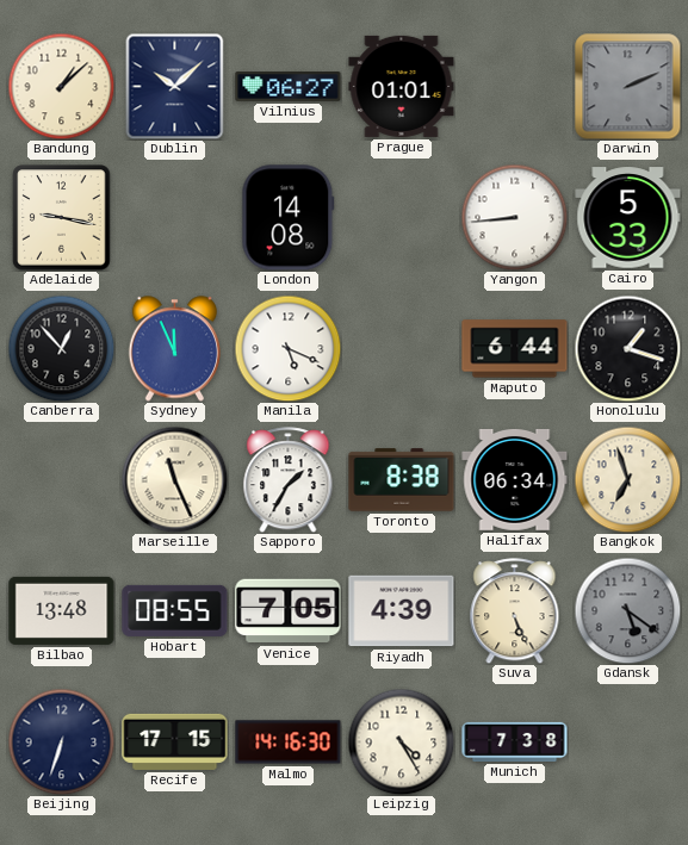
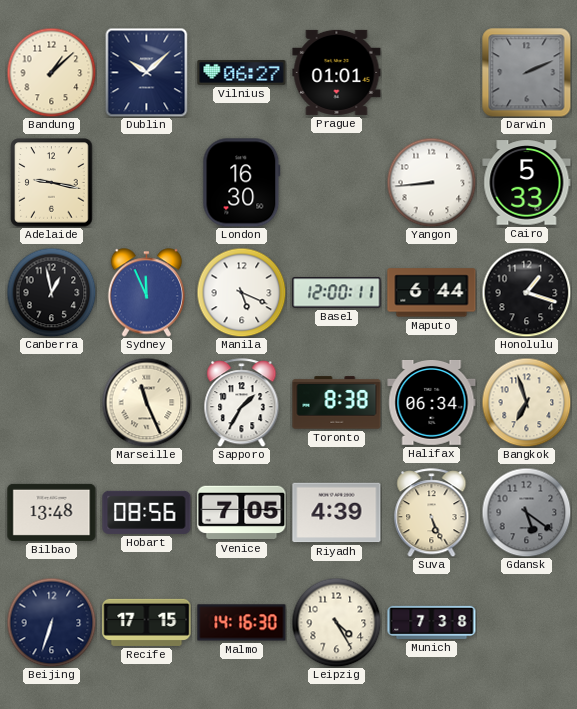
London: 14:08 -> 16:30
Canberra: 12:53 -> 12:58
Basel: none -> 12:00
Hobart: 08:55 -> 08:56
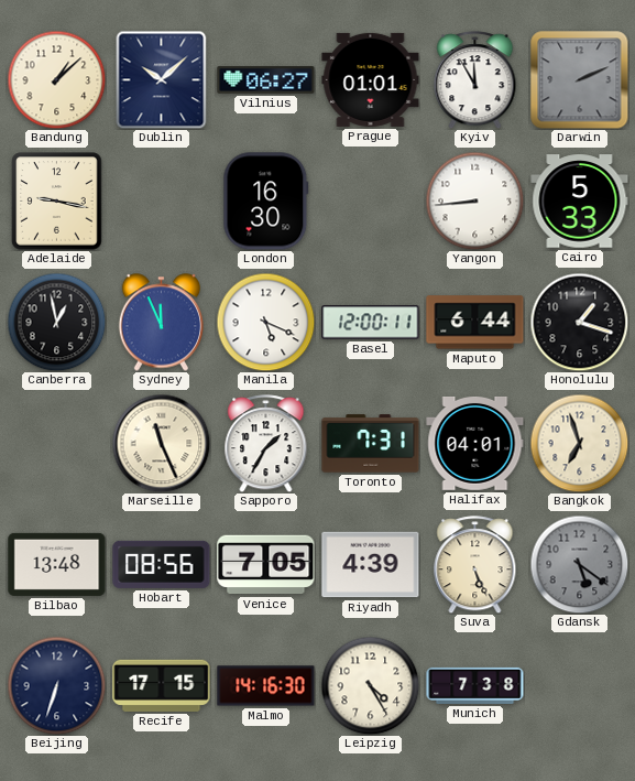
Kyiv: none -> 11:55
Toronto: 8:38 -> 7:31
Halifax: 06:34 -> 04:01
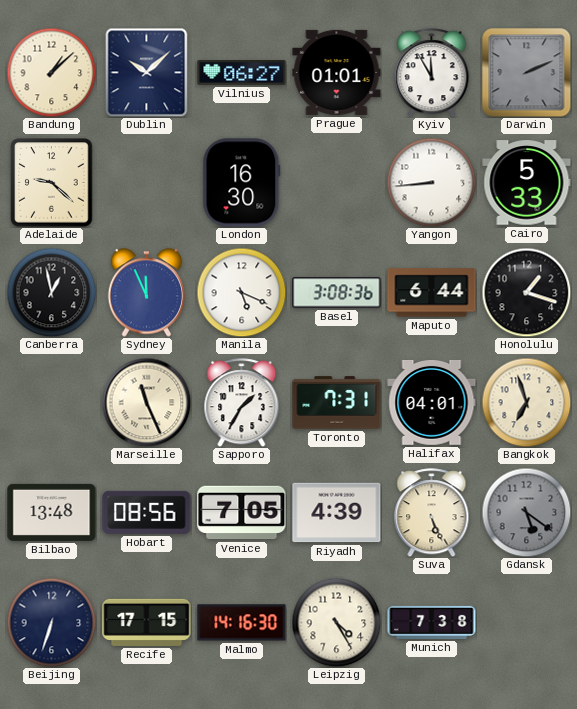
Adelaide: 9:17 -> 9:22
Basel: 12:00 -> 3:08
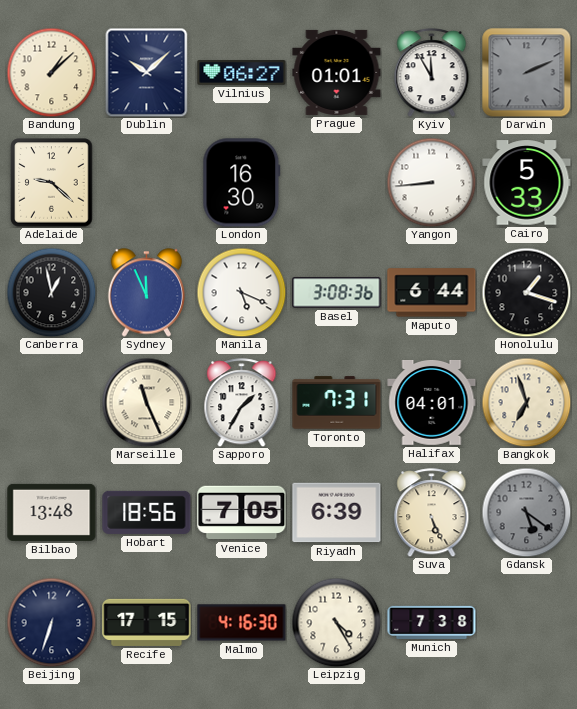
Hobart: 08:56 -> 18:56
Riyadh: 4:39 -> 6:39
Malmo: 14:16 -> 4:16
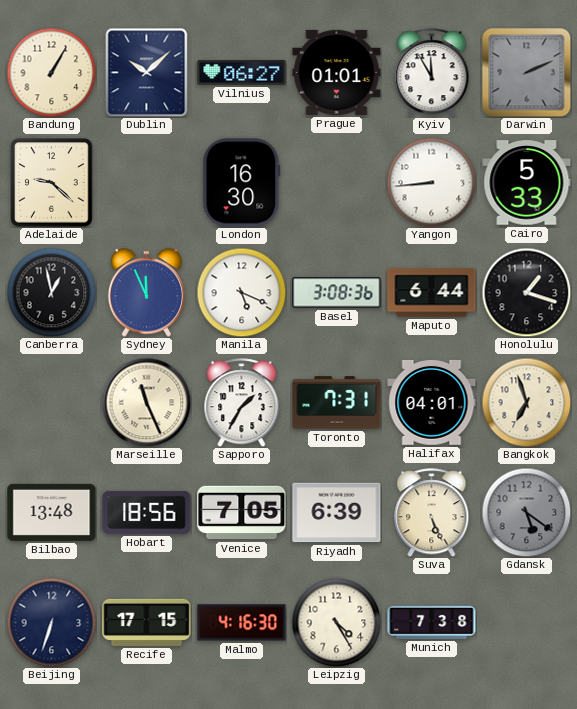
Bandung: 1:08 -> 1:05
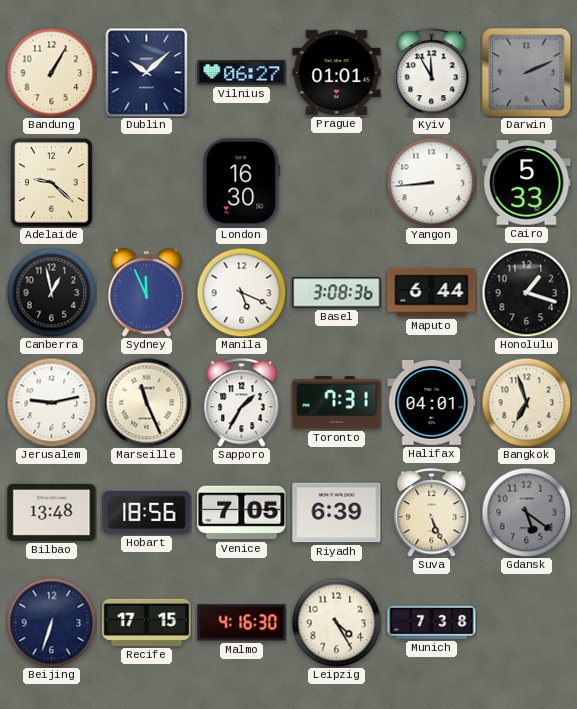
Jerusalem: none -> 9:13
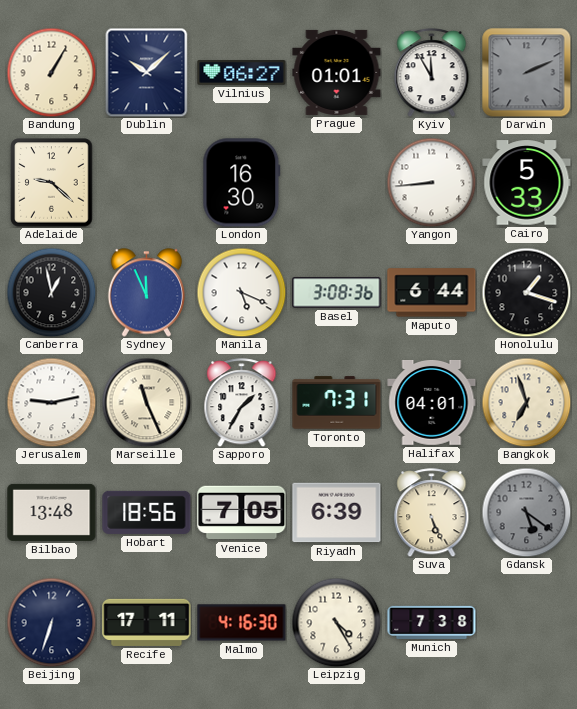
Recife: 17:15 -> 17:11
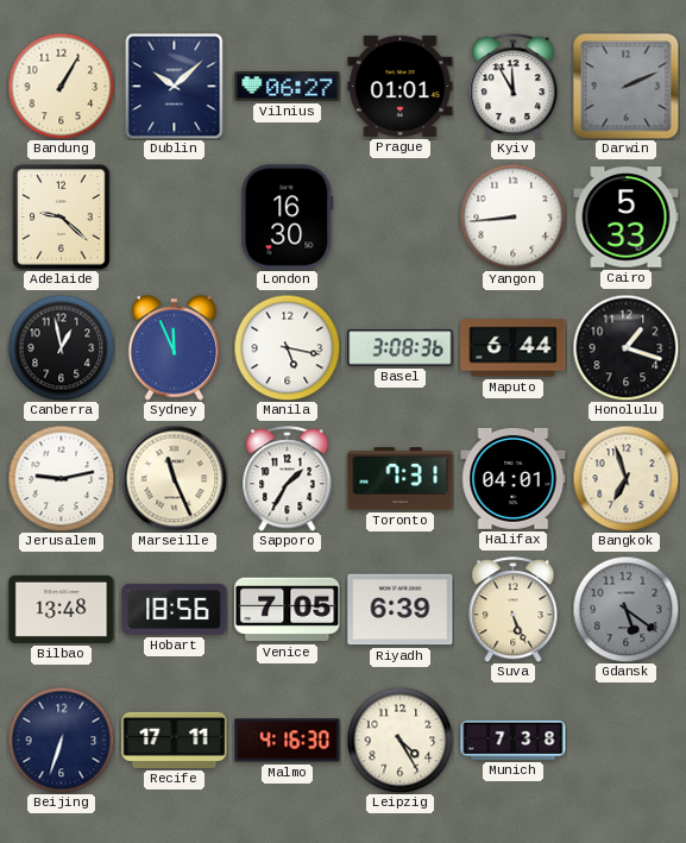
Manila: 5:19 -> 5:17
